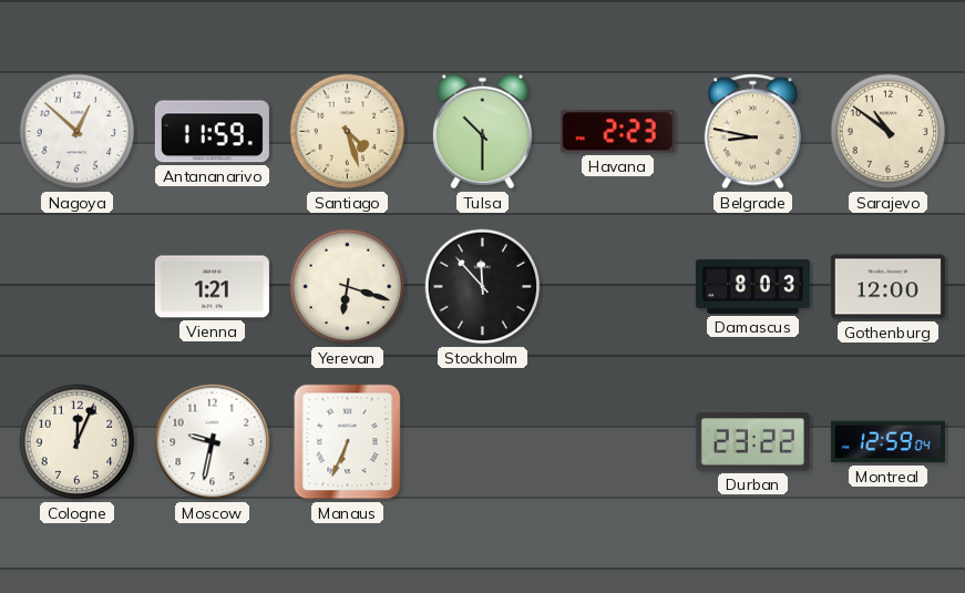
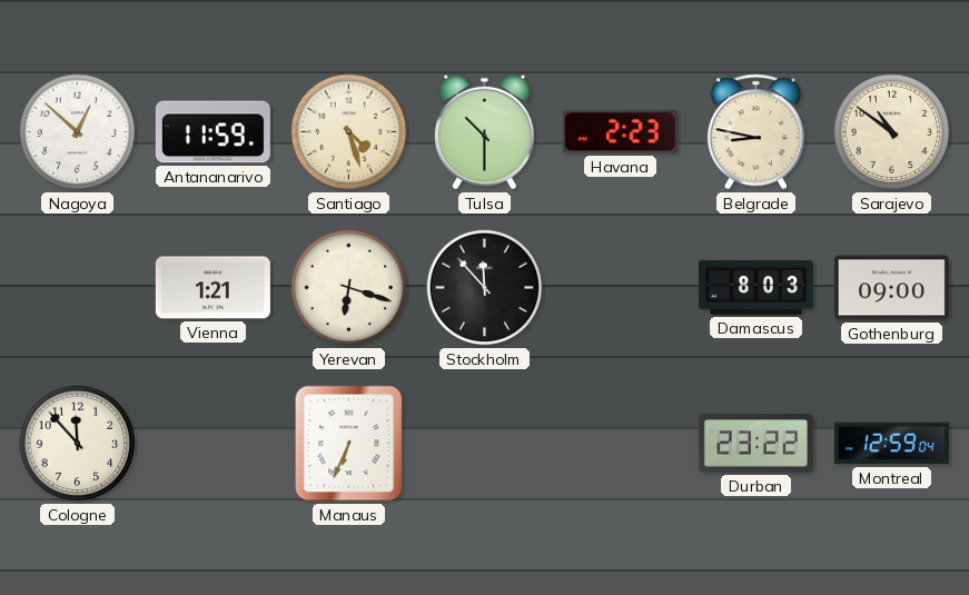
Gothenburg: 12:00 -> 09:00
Cologne: 12:04 -> 11:53
Moscow: 9:32 -> none
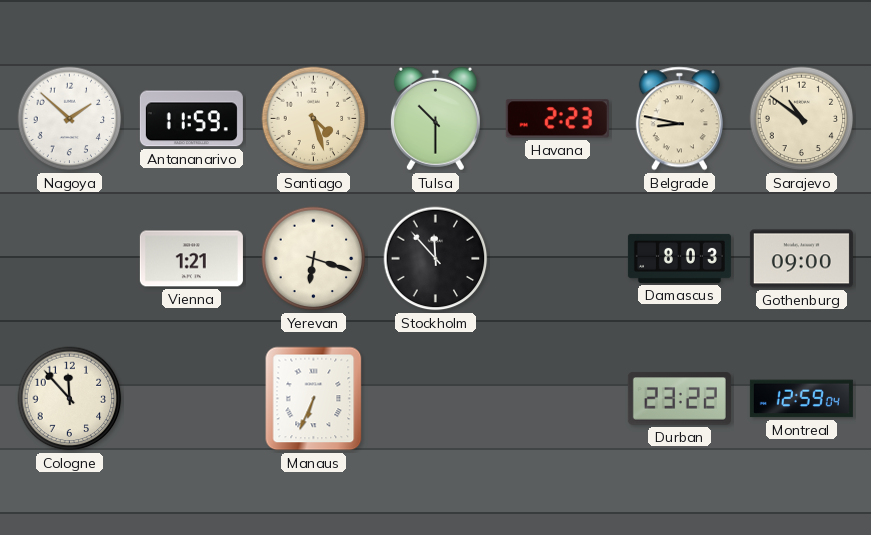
Nagoya: 12:52 -> 1:52
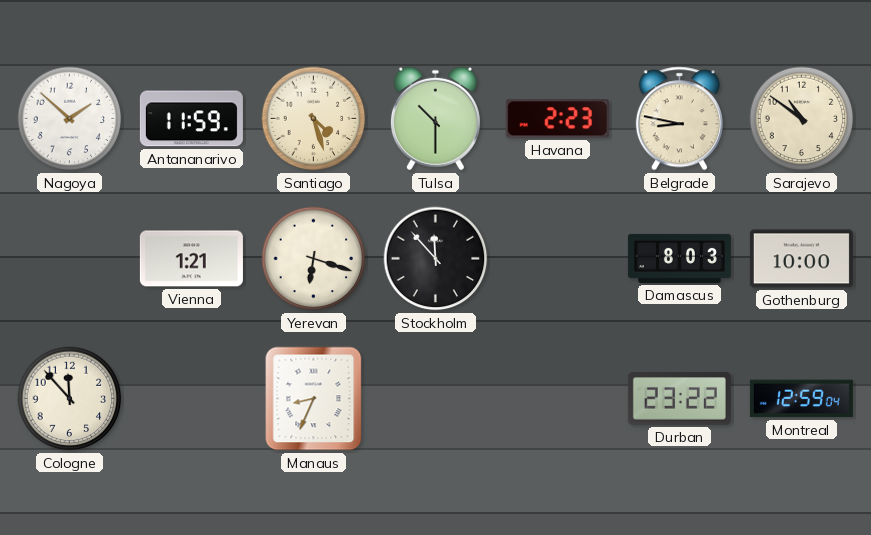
Gothenburg: 09:00 -> 10:00
Manaus: 6:34 -> 8:34
